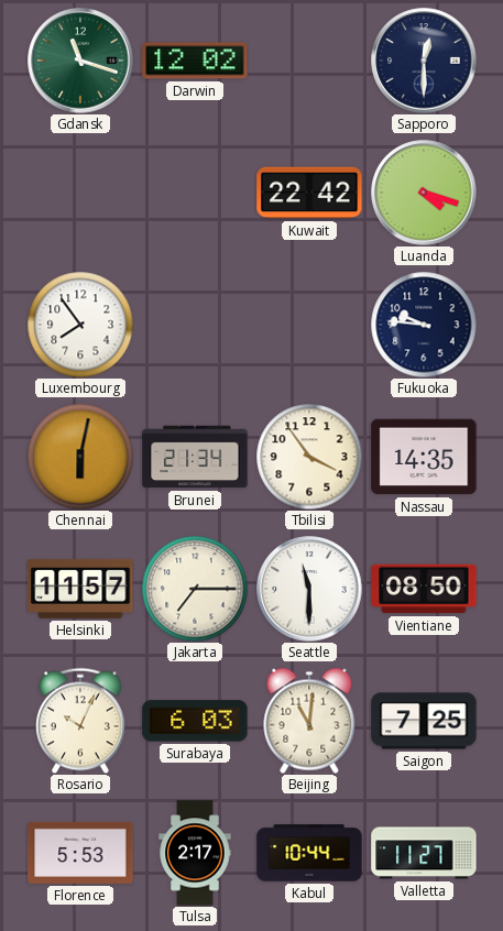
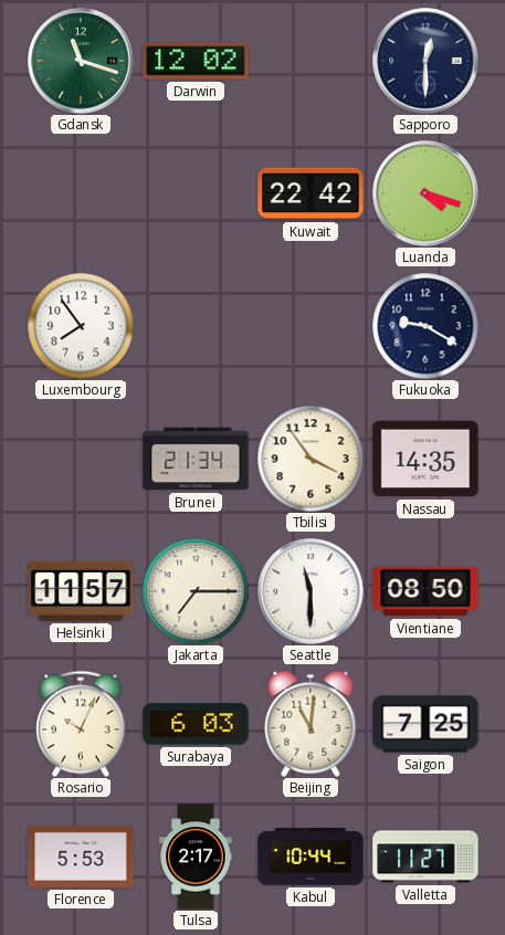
Fukuoka: 9:46 -> 9:20
Chennai: 6:02 -> none
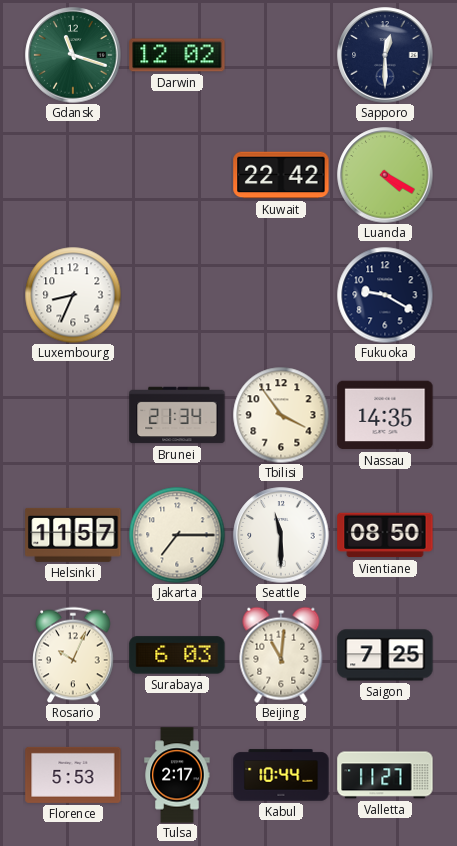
Luanda: 4:18 -> 4:20
Luxembourg: 7:54 -> 8:34
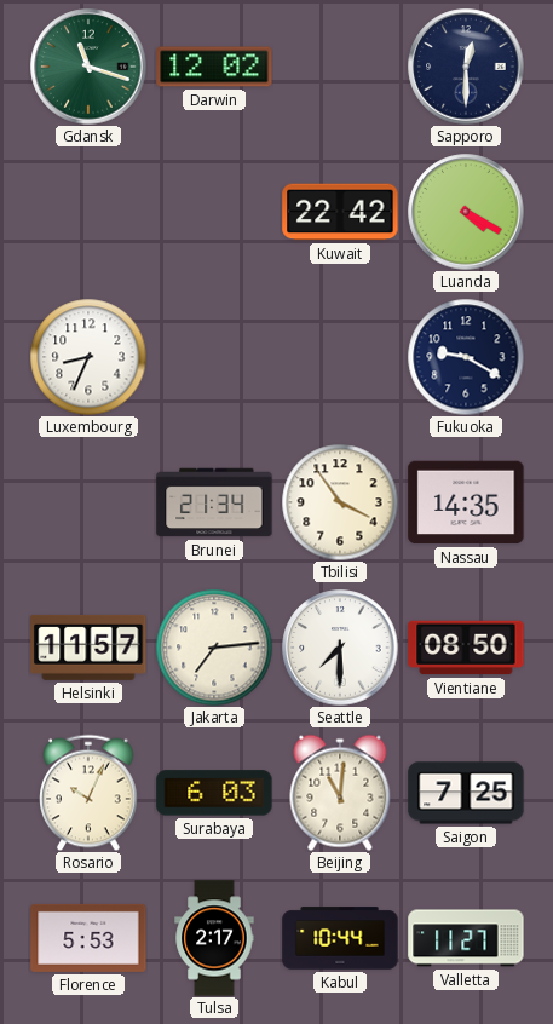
Jakarta: 7:15 -> 7:14
Seattle: 11:30 -> 7:30
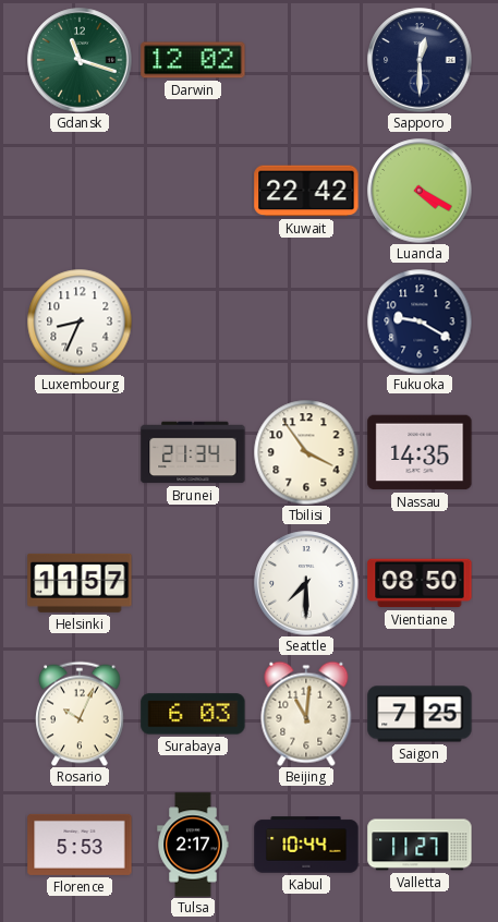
Jakarta: 7:14 -> none
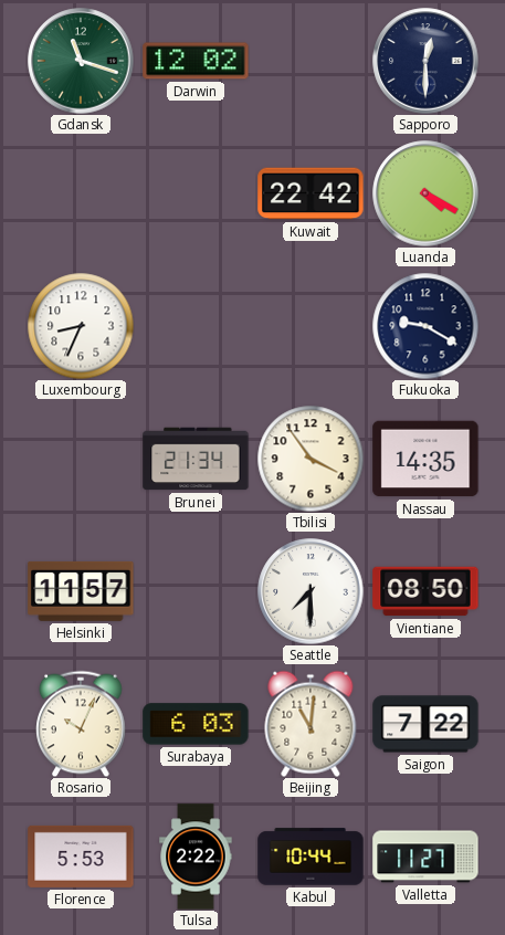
Saigon: 7:25 -> 7:22
Tulsa: 2:17 -> 2:22
